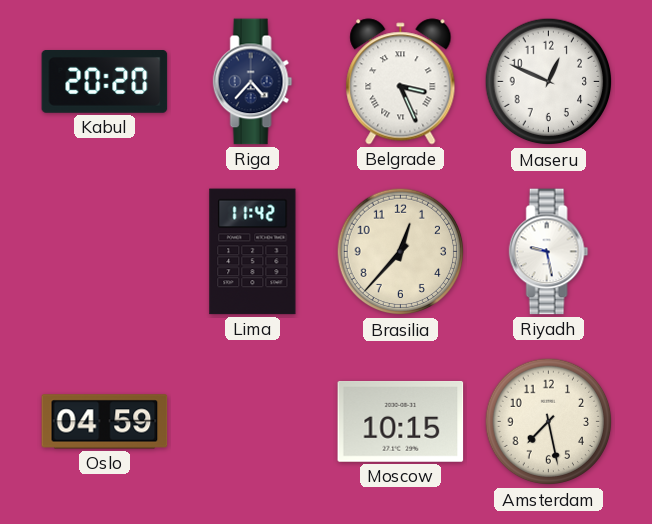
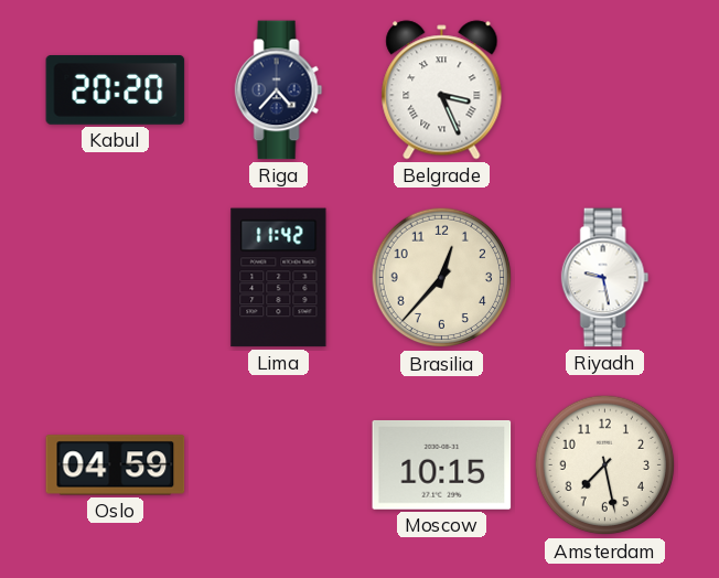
Maseru: 12:49 -> none
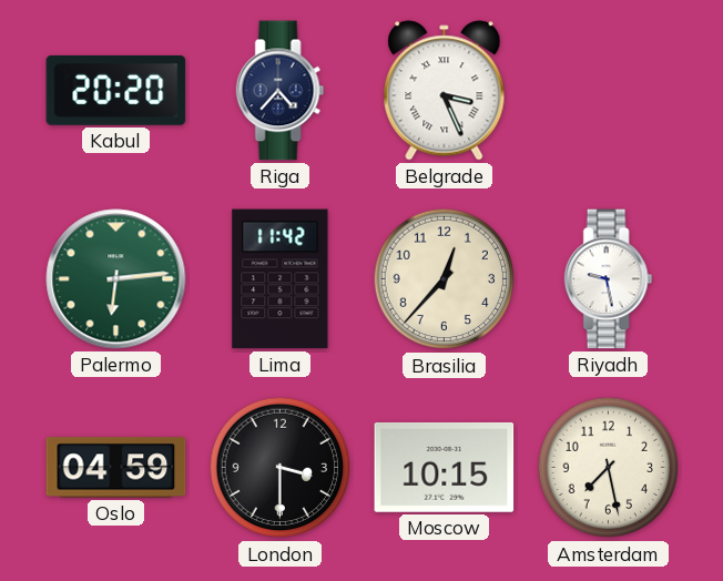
Palermo: none -> 6:14
London: none -> 3:30
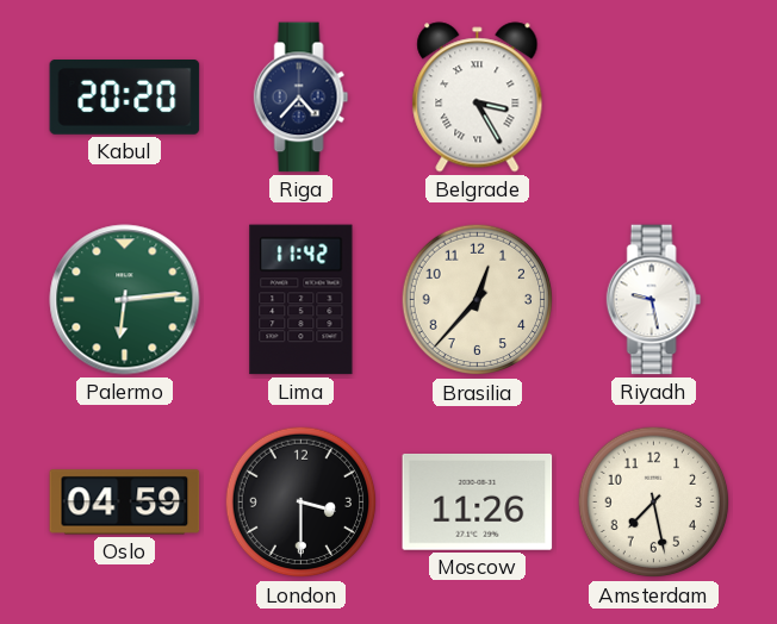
Belgrade: 3:26 -> 3:25
Moscow: 10:15 -> 11:26
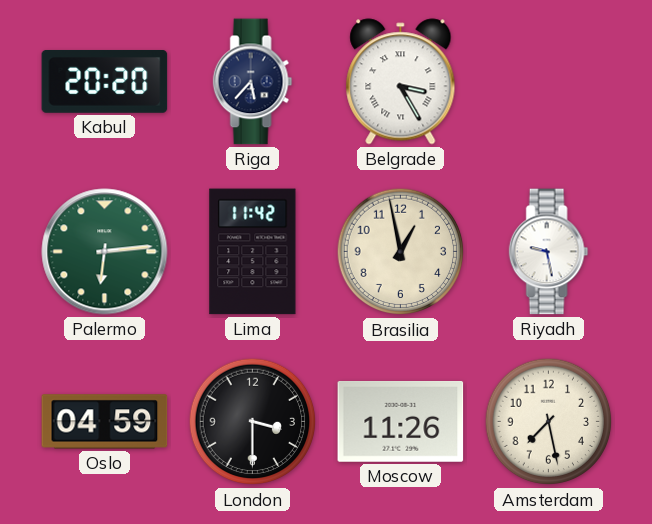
Riga: 4:37 -> 5:37
Brasilia: 12:37 -> 12:58
